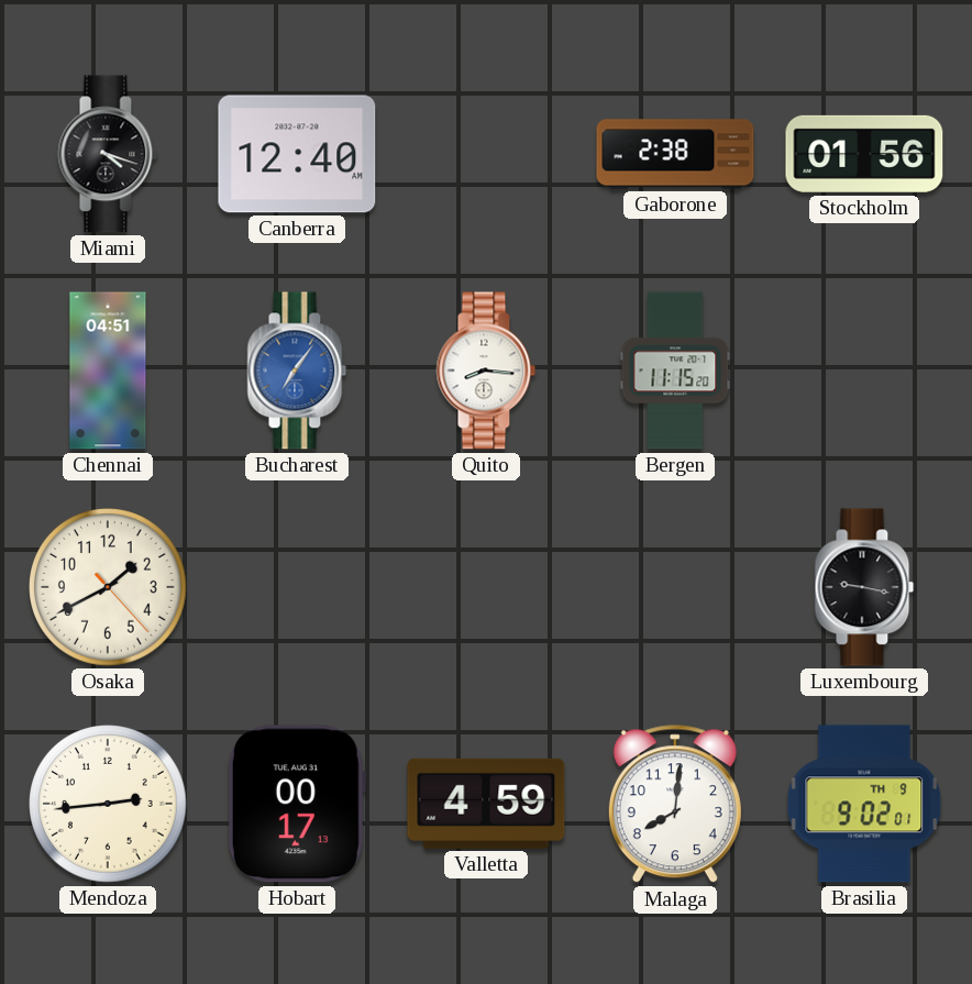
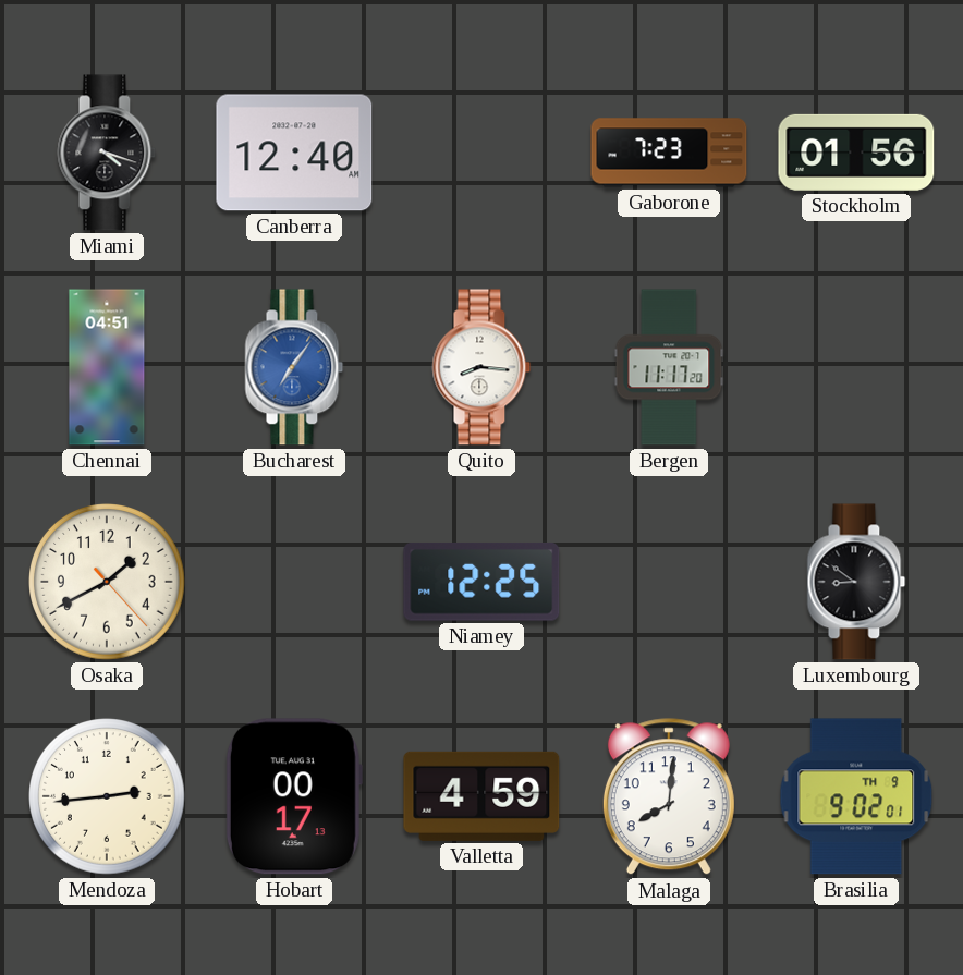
Gaborone: 2:38 -> 7:23
Bergen: 11:15 -> 11:17
Niamey: none -> 12:25
Luxembourg: 9:17 -> 8:51
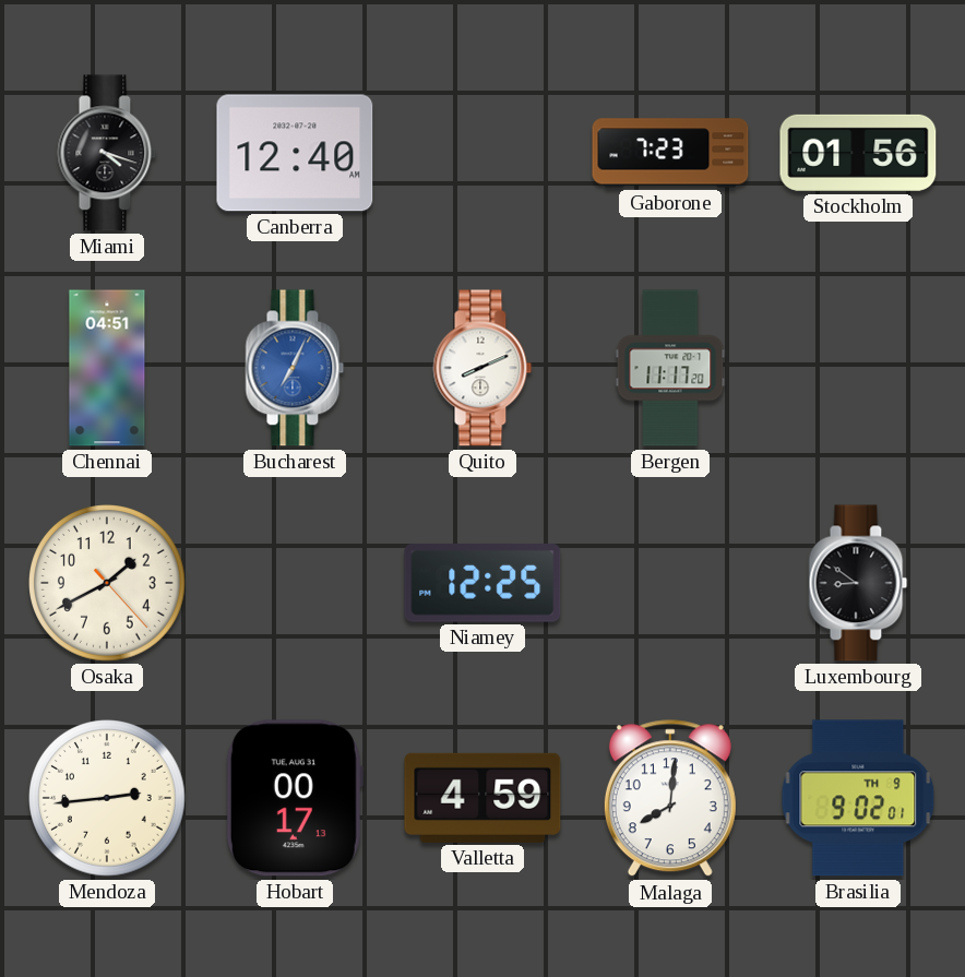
Bucharest: 7:06 -> 7:04
Quito: 8:16 -> 8:11
